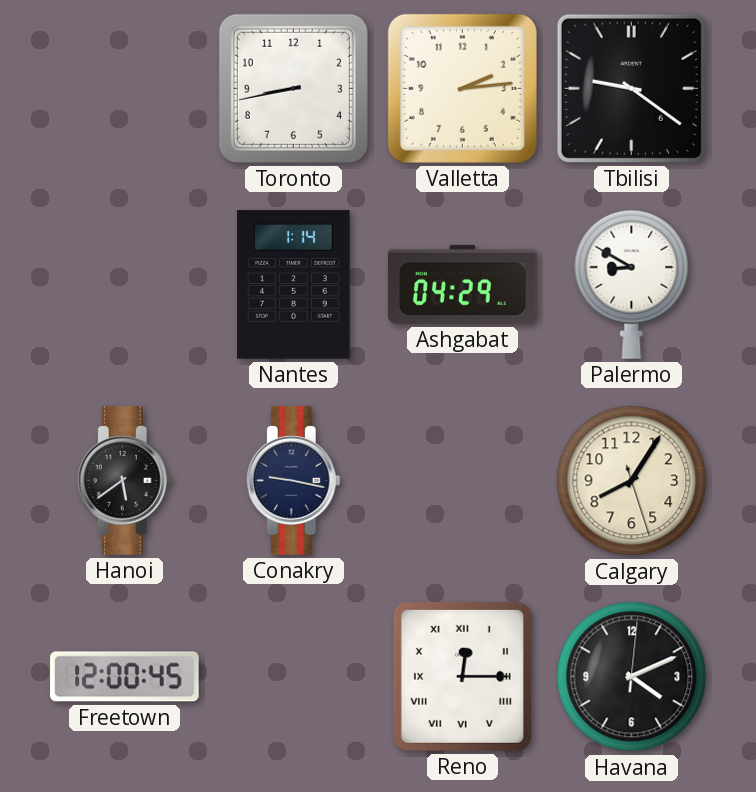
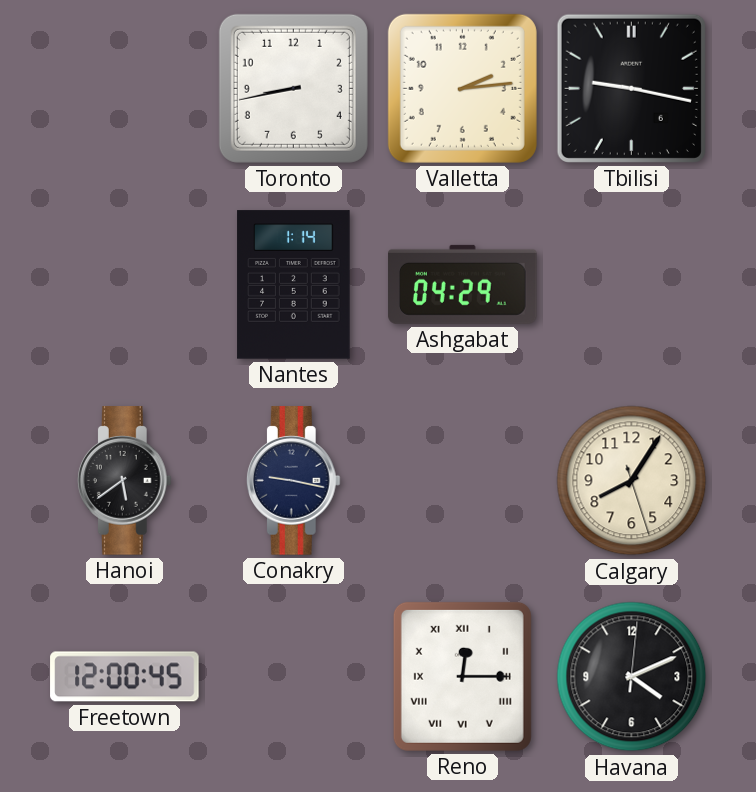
Tbilisi: 9:21 -> 9:17
Palermo: 8:50 -> none
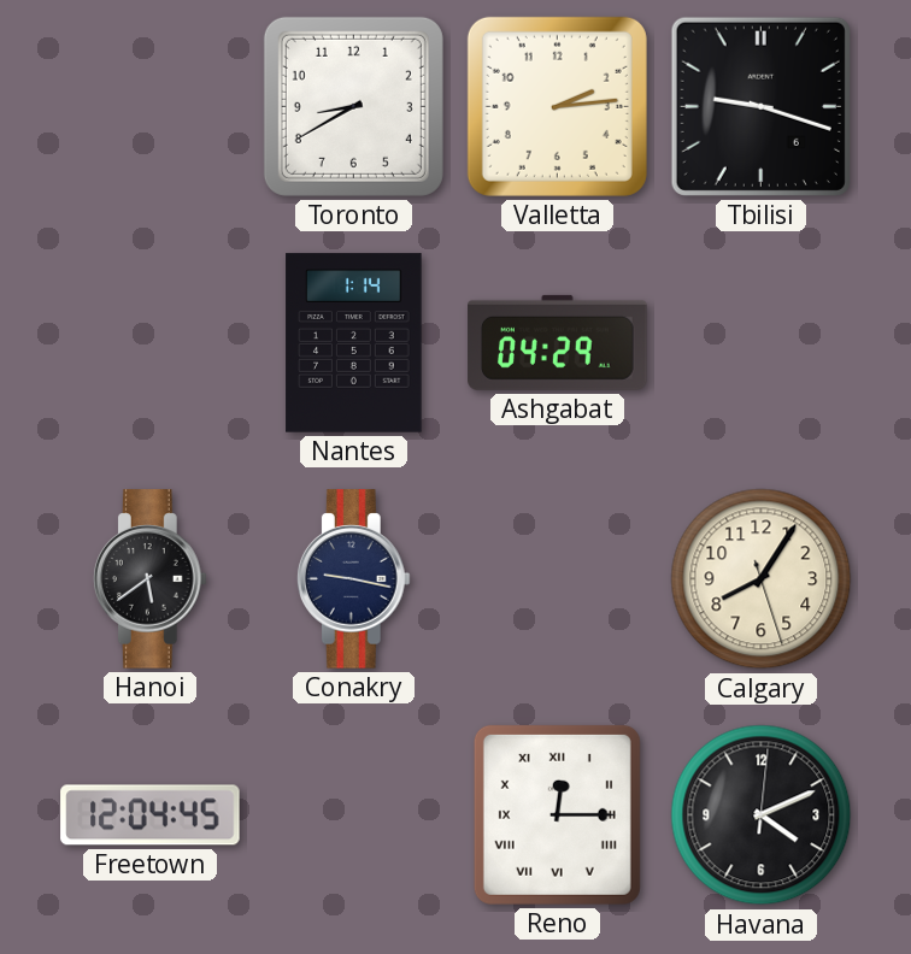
Toronto: 8:43 -> 8:40
Tbilisi: 9:17 -> 9:18
Freetown: 12:00 -> 12:04
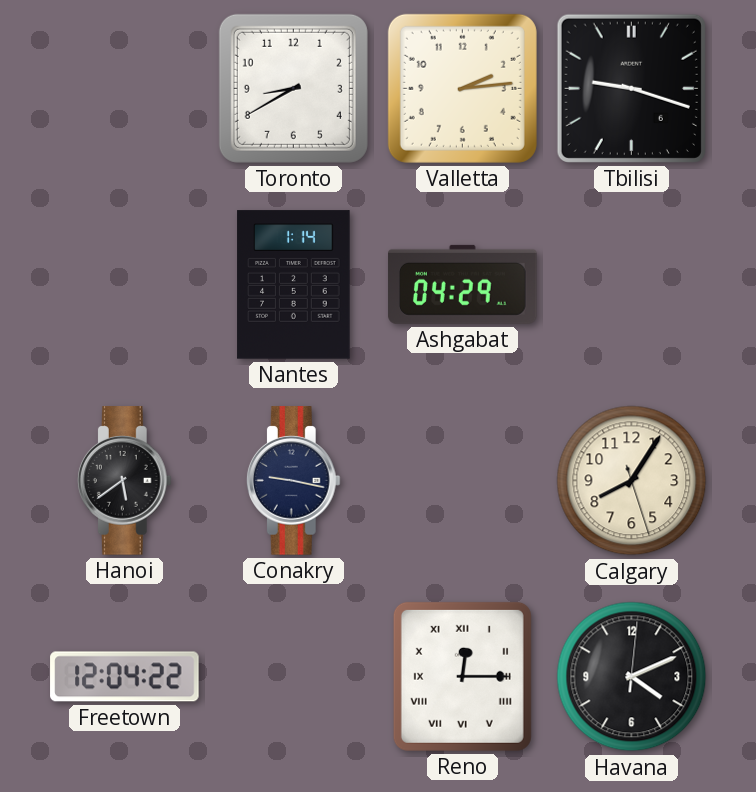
Freetown: 12:04:45 -> 12:04:22
